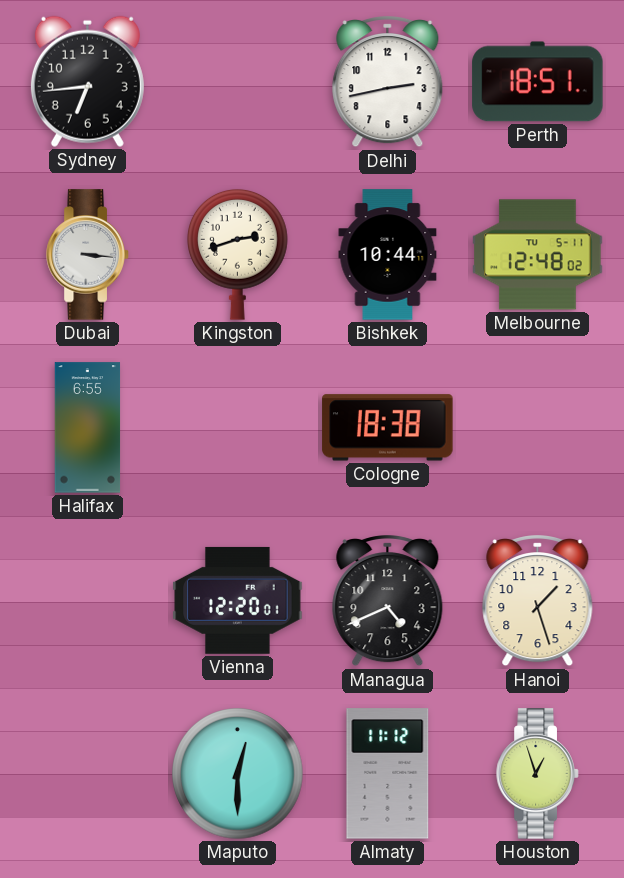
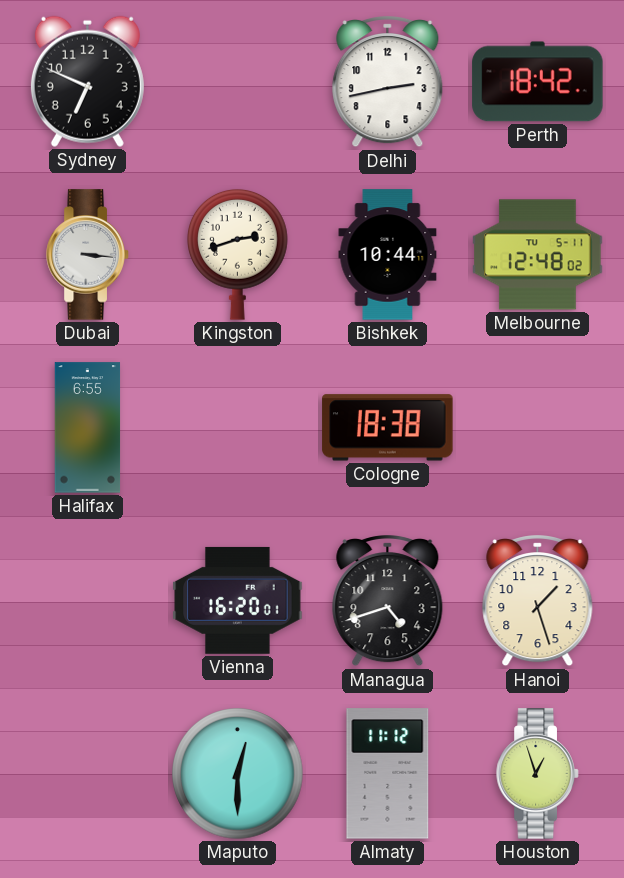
Sydney: 6:44 -> 6:49
Perth: 18:51 -> 18:42
Vienna: 12:20 -> 16:20
Managua: 4:41 -> 4:42
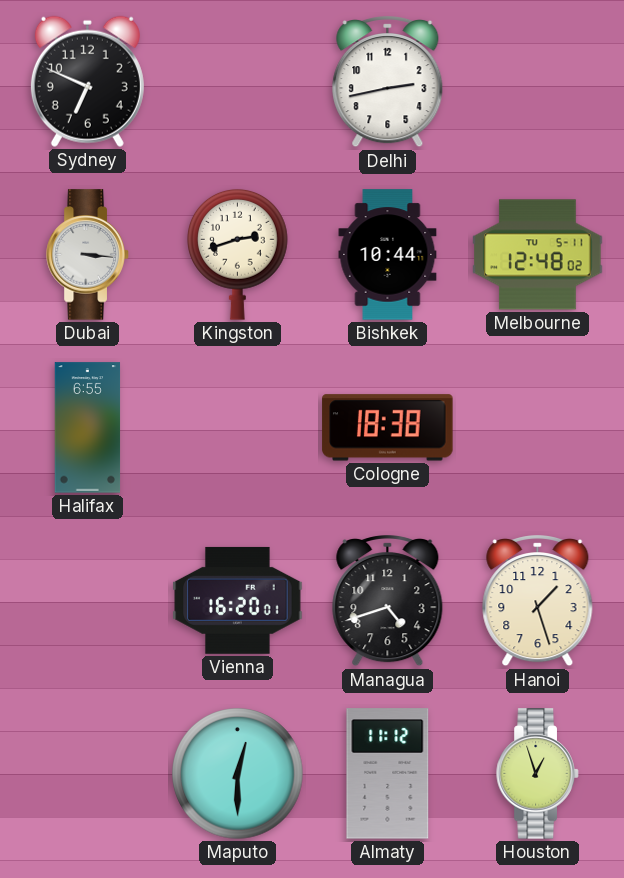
Perth: 18:42 -> none
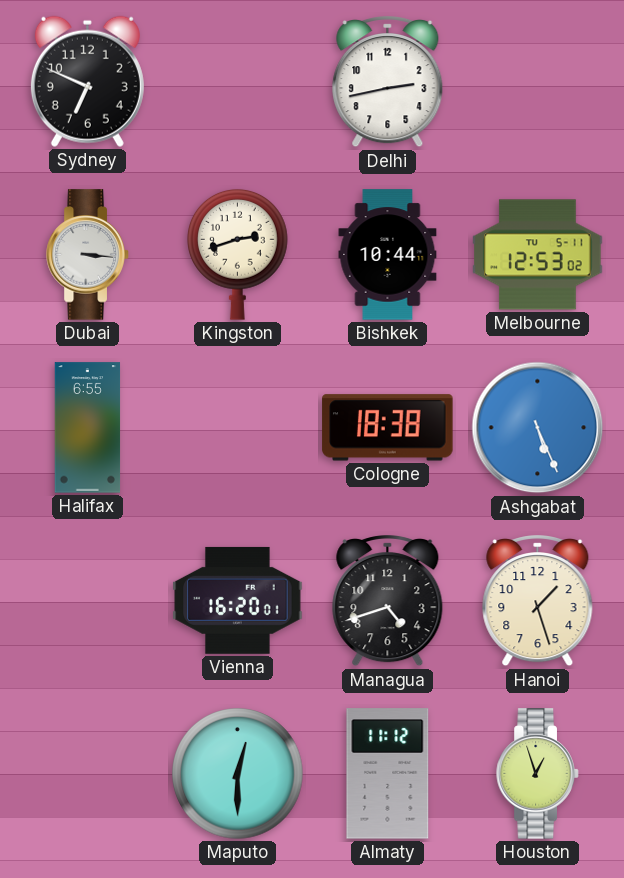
Melbourne: 12:48 -> 12:53
Ashgabat: none -> 5:26
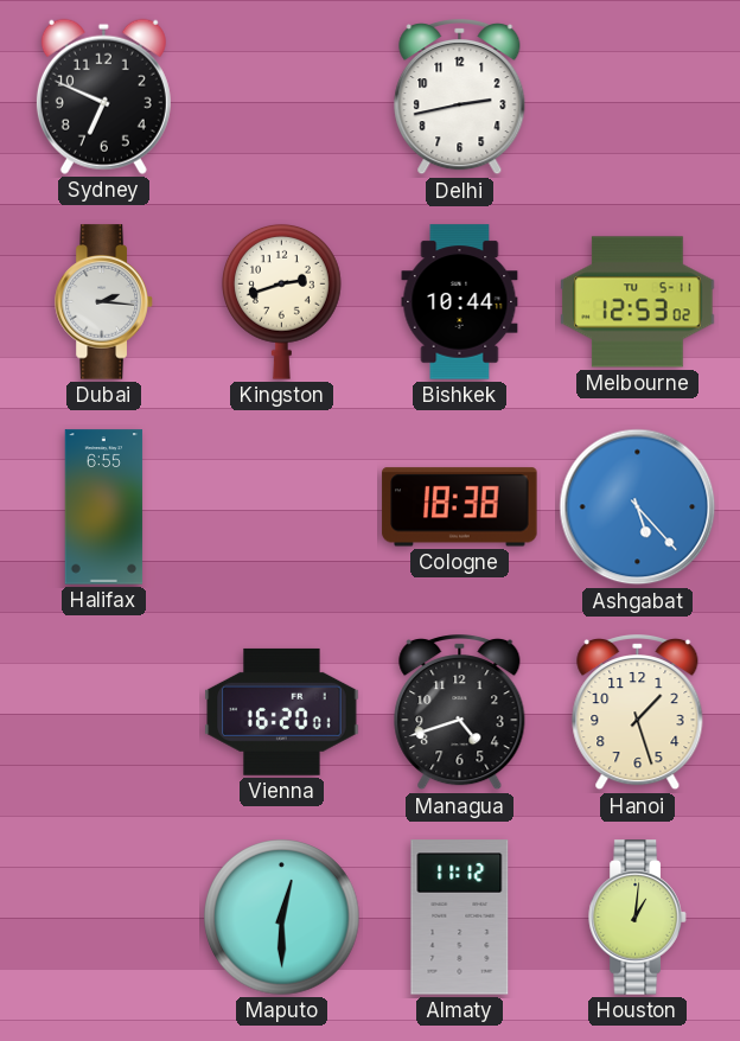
Dubai: 3:16 -> 2:16
Ashgabat: 5:26 -> 5:23
Houston: 12:57 -> 1:01
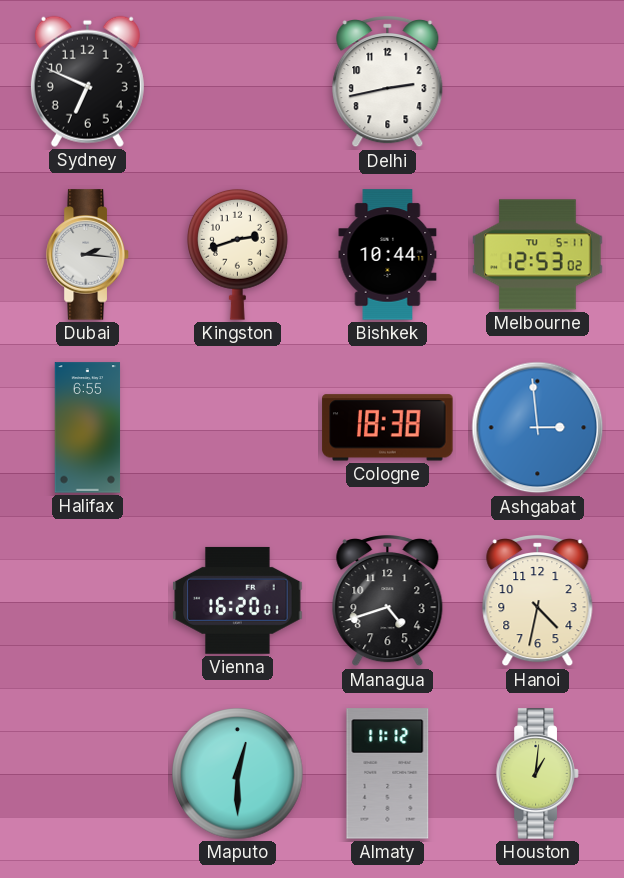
Ashgabat: 5:23 -> 2:59
Hanoi: 1:27 -> 4:32
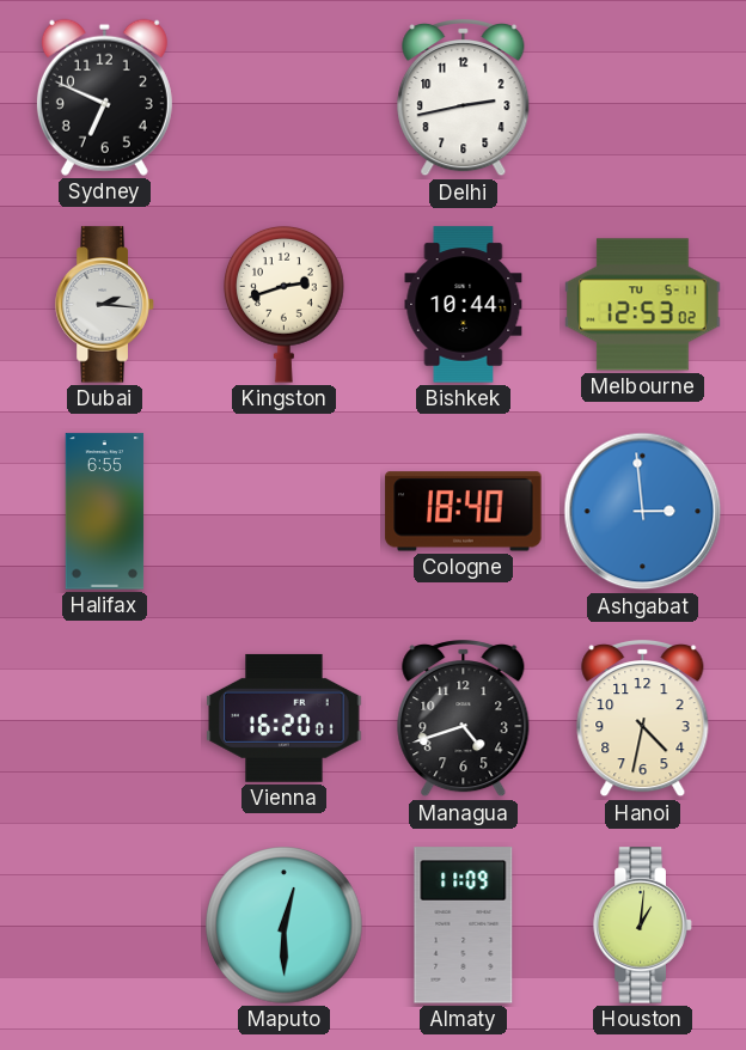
Cologne: 18:38 -> 18:40
Almaty: 11:12 -> 11:09
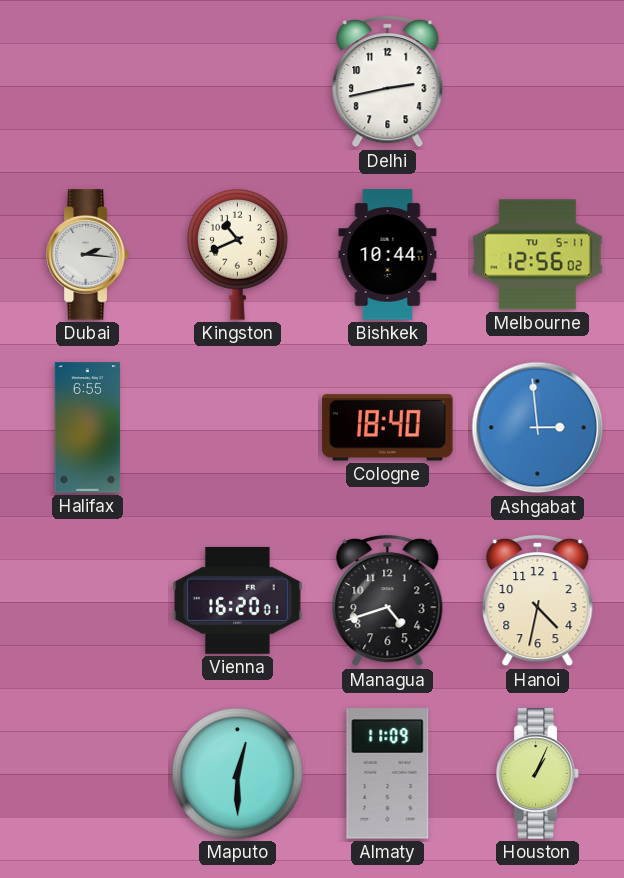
Sydney: 6:49 -> none
Kingston: 2:42 -> 10:41
Melbourne: 12:53 -> 12:56
Houston: 1:01 -> 1:04
